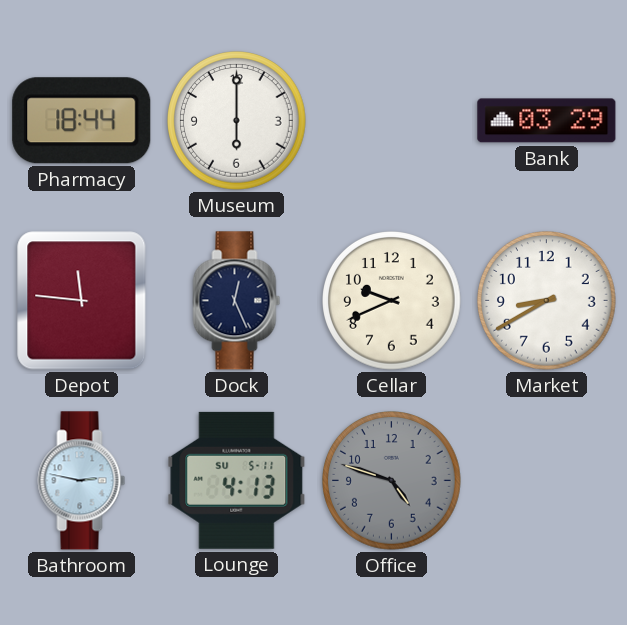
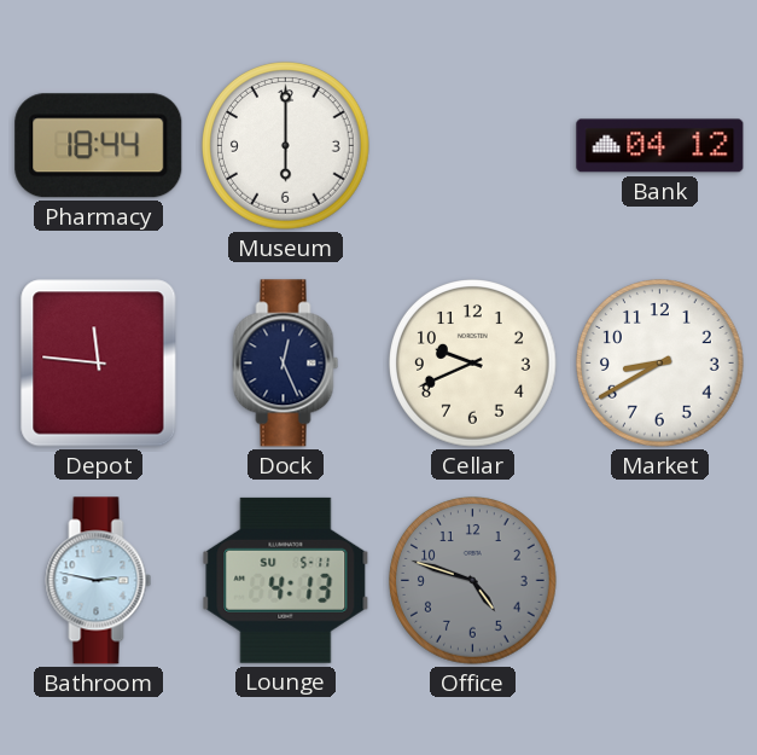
Bank: 03:29 -> 04:12
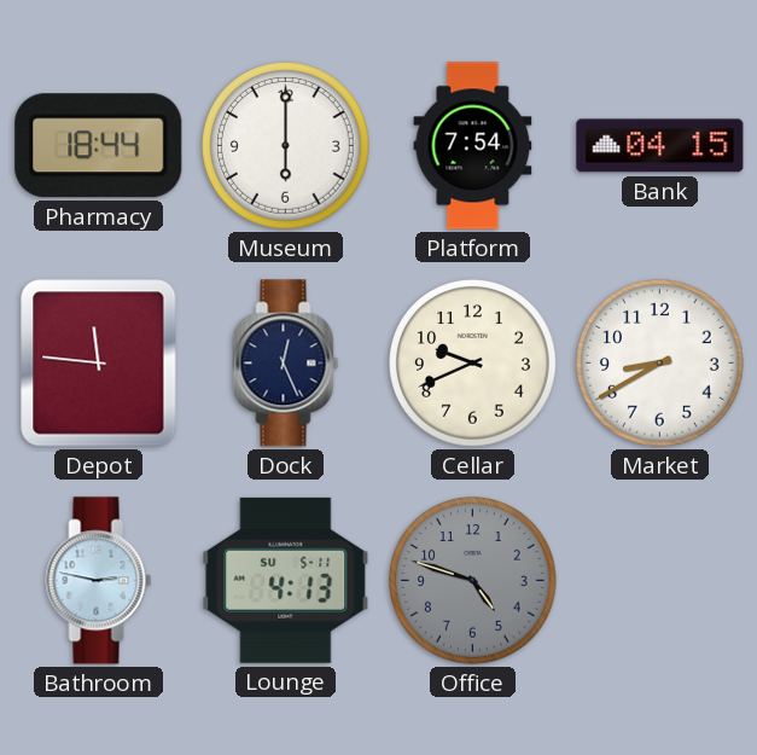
Platform: none -> 7:54
Bank: 04:12 -> 04:15
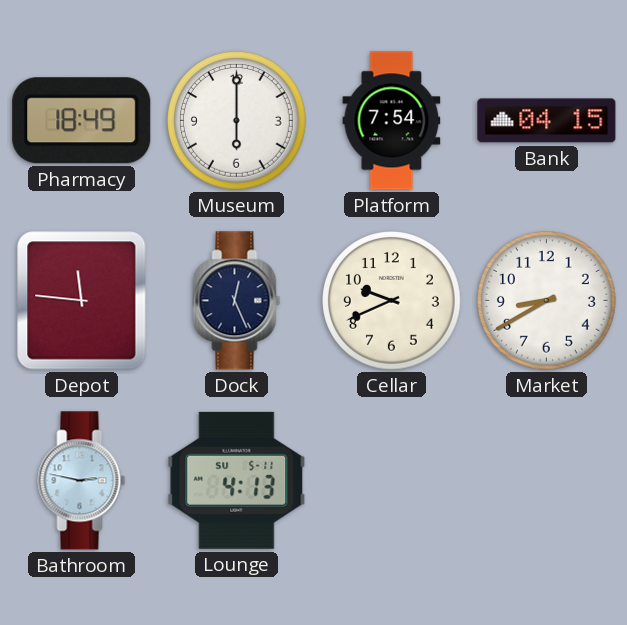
Pharmacy: 18:44 -> 18:49
Office: 4:48 -> none
